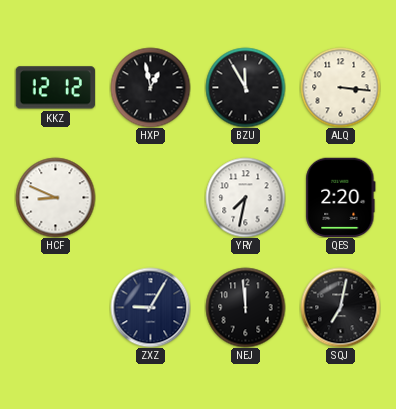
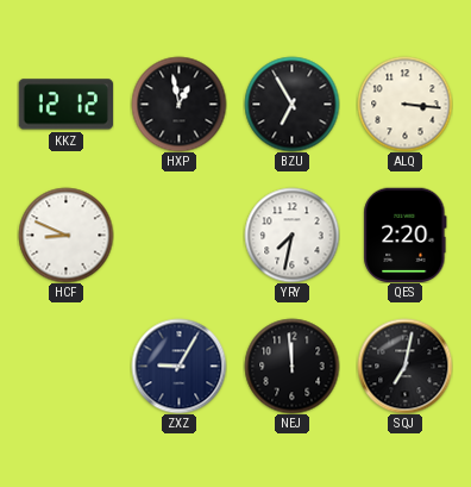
BZU: 11:55 -> 6:55
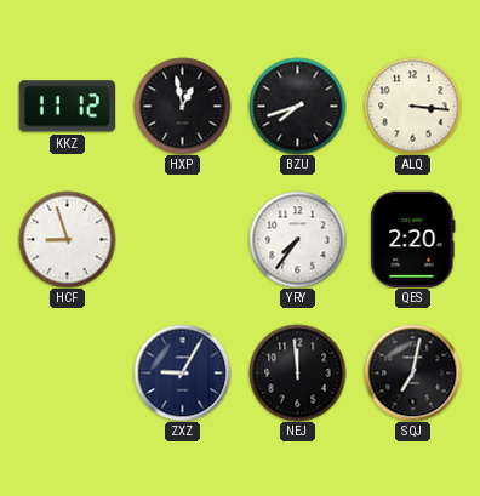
KKZ: 12:12 -> 11:12
BZU: 6:55 -> 7:42
HCF: 8:49 -> 8:57
YRY: 7:32 -> 7:36
